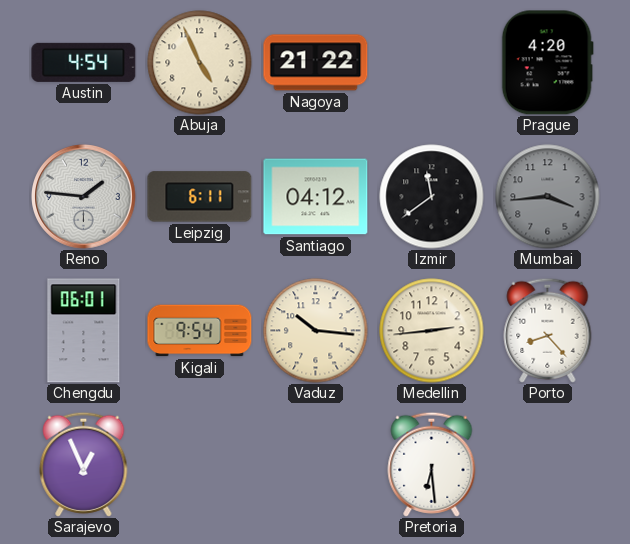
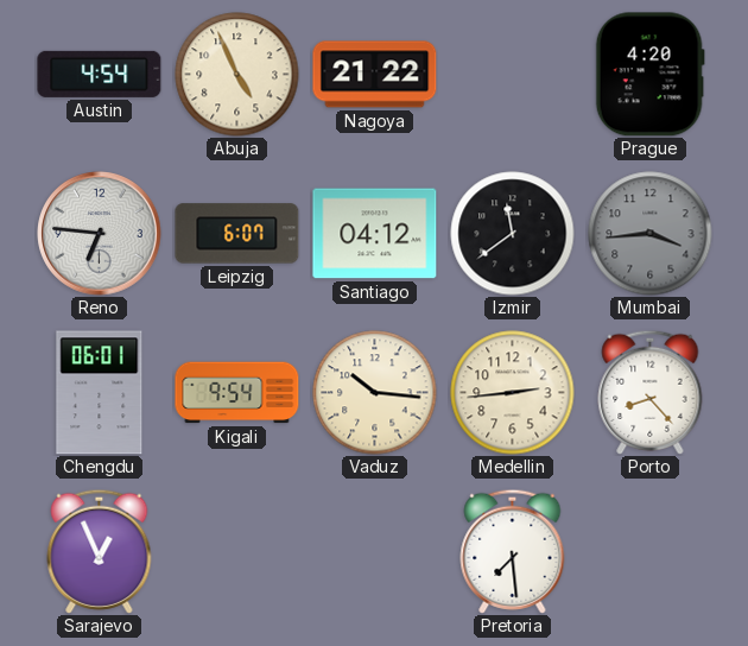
Reno: 1:46 -> 6:46
Leipzig: 6:11 -> 6:07
Pretoria: 6:29 -> 7:29
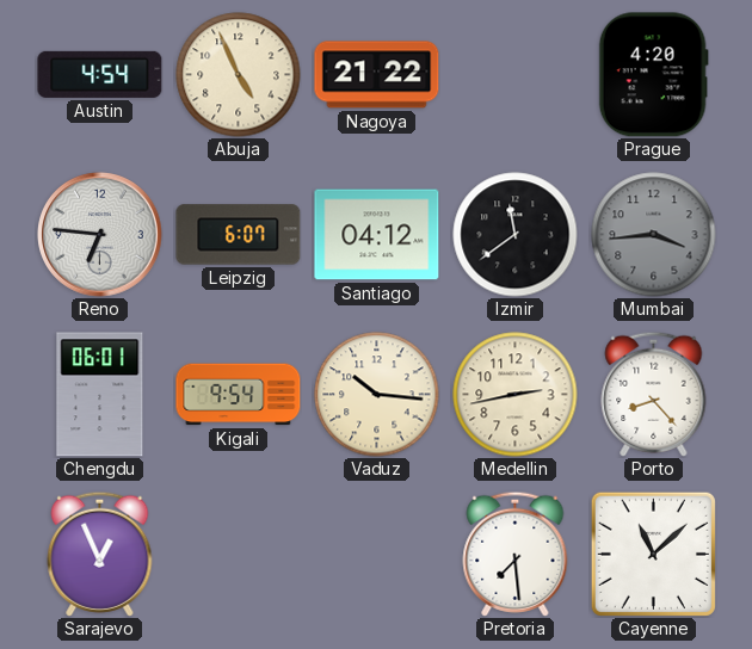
Medellin: 2:44 -> 2:43
Cayenne: none -> 11:08
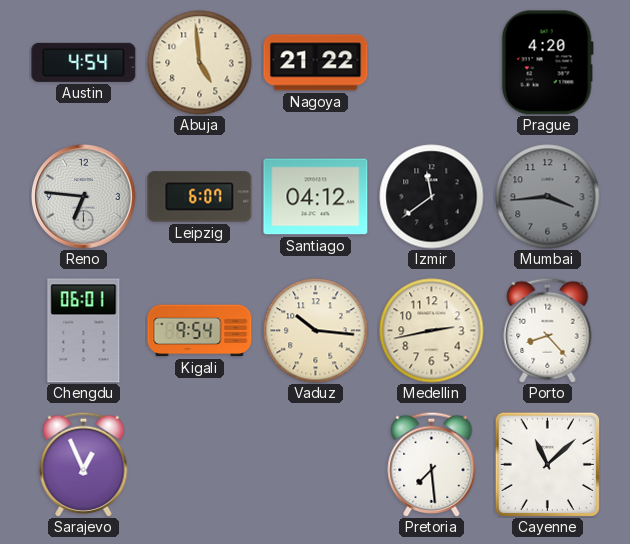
Abuja: 4:56 -> 4:59
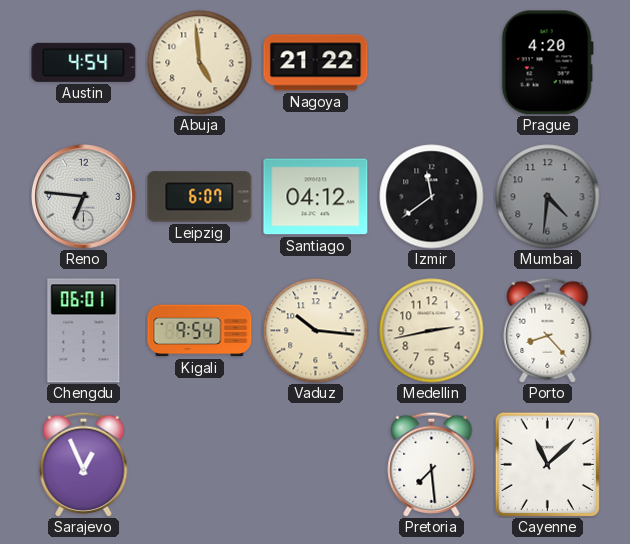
Mumbai: 3:44 -> 4:31
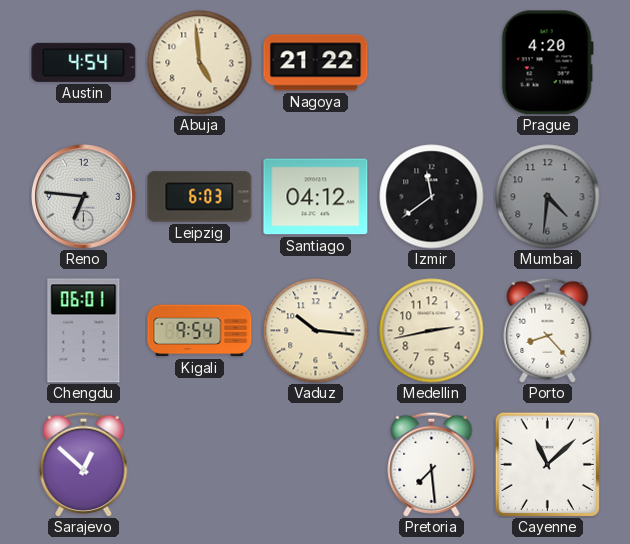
Leipzig: 6:07 -> 6:03
Sarajevo: 12:56 -> 12:52
